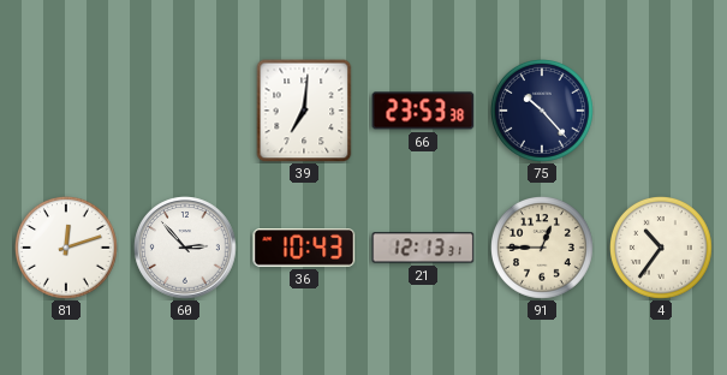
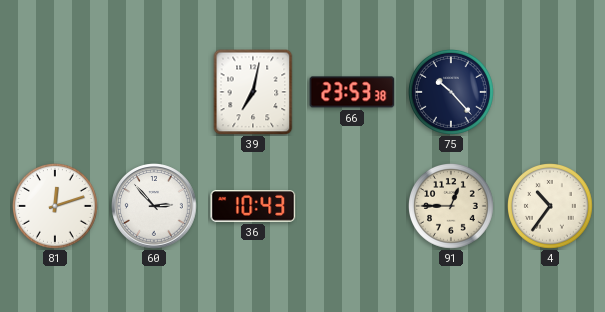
39: 7:01 -> 7:02
21: 12:13 -> none
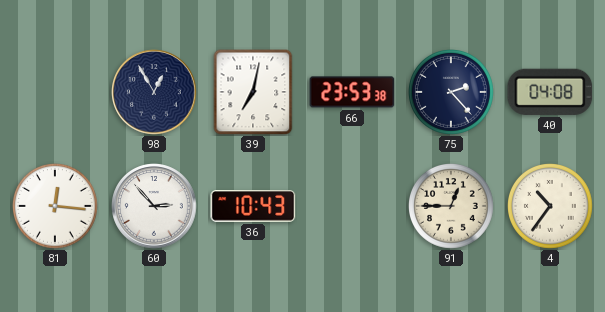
98: none -> 12:55
75: 10:23 -> 2:23
40: none -> 04:08
81: 12:12 -> 12:16
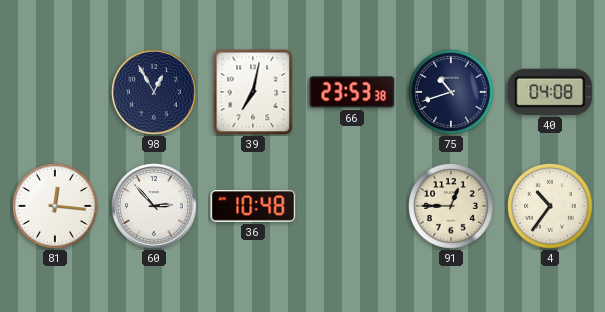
75: 2:23 -> 10:42
36: 10:43 -> 10:48
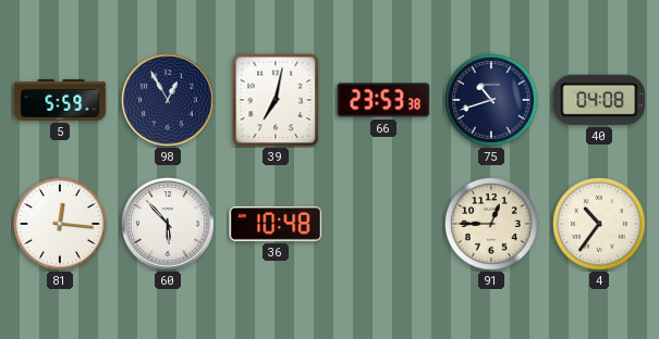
5: none -> 5:59
60: 2:53 -> 5:53
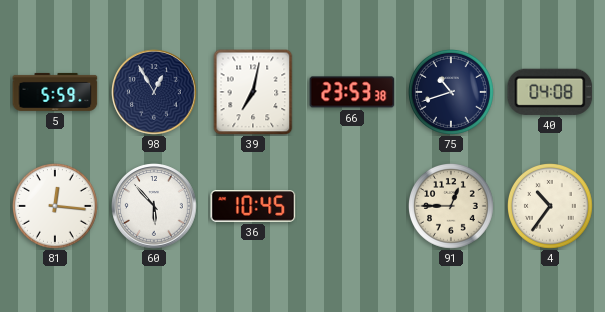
36: 10:48 -> 10:45
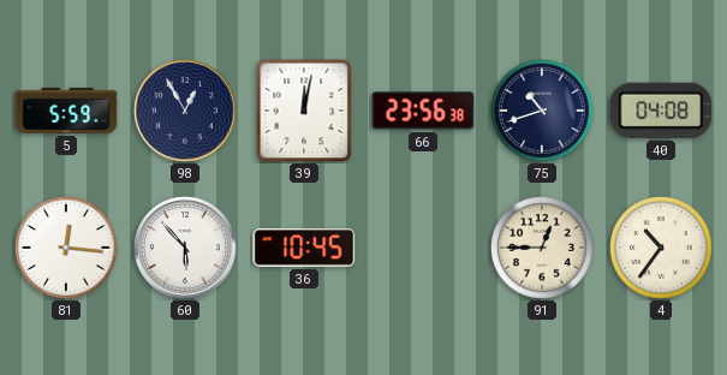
39: 7:02 -> 12:02
66: 23:53 -> 23:56
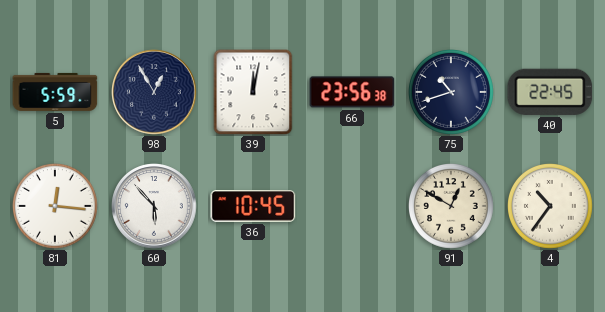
40: 04:08 -> 22:45
91: 12:45 -> 12:50
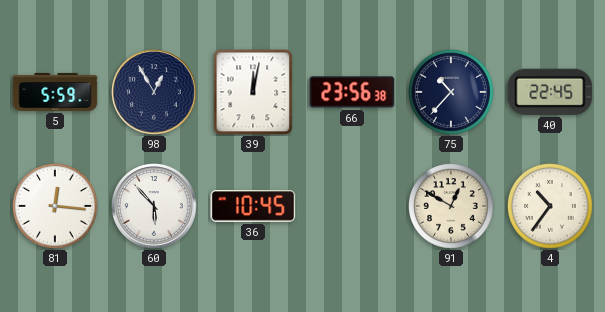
75: 10:42 -> 10:37
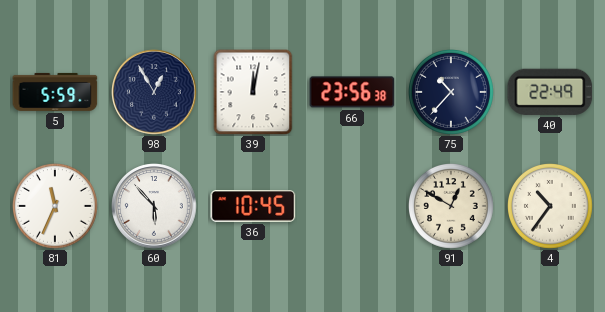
40: 22:45 -> 22:49
81: 12:16 -> 11:34
